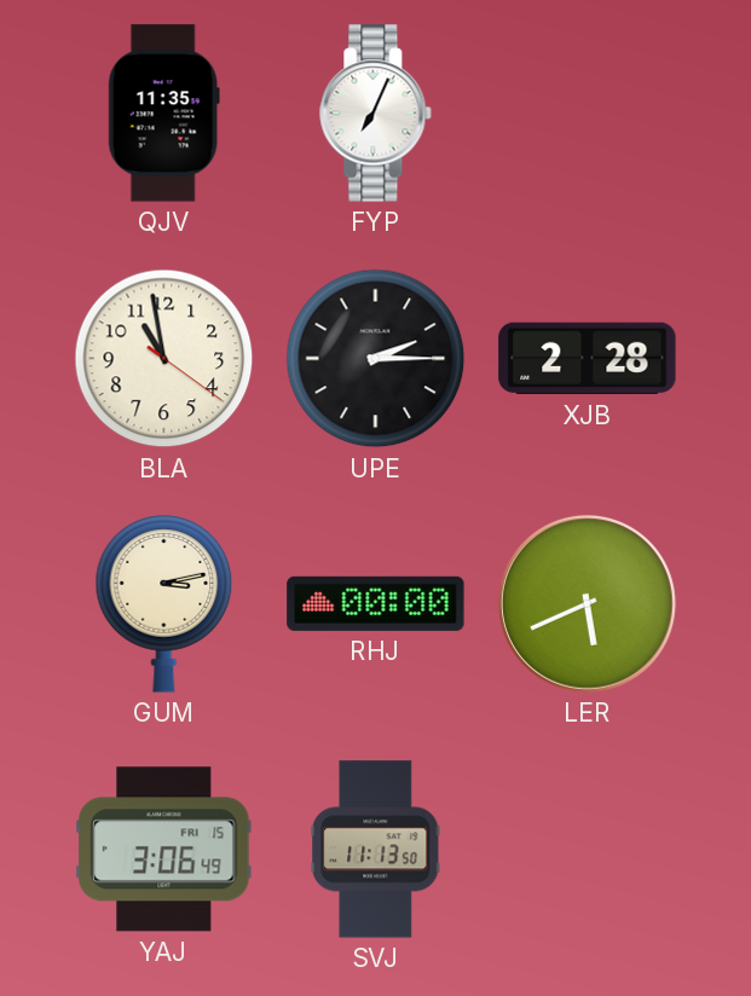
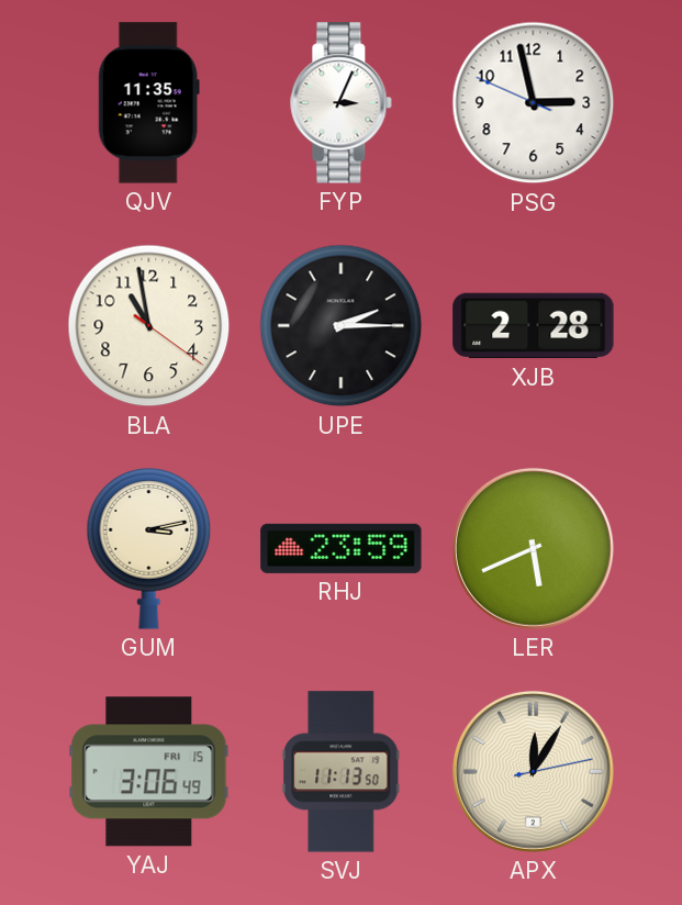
FYP: 7:04 -> 3:04
PSG: none -> 2:57
RHJ: 00:00 -> 23:59
APX: none -> 12:05
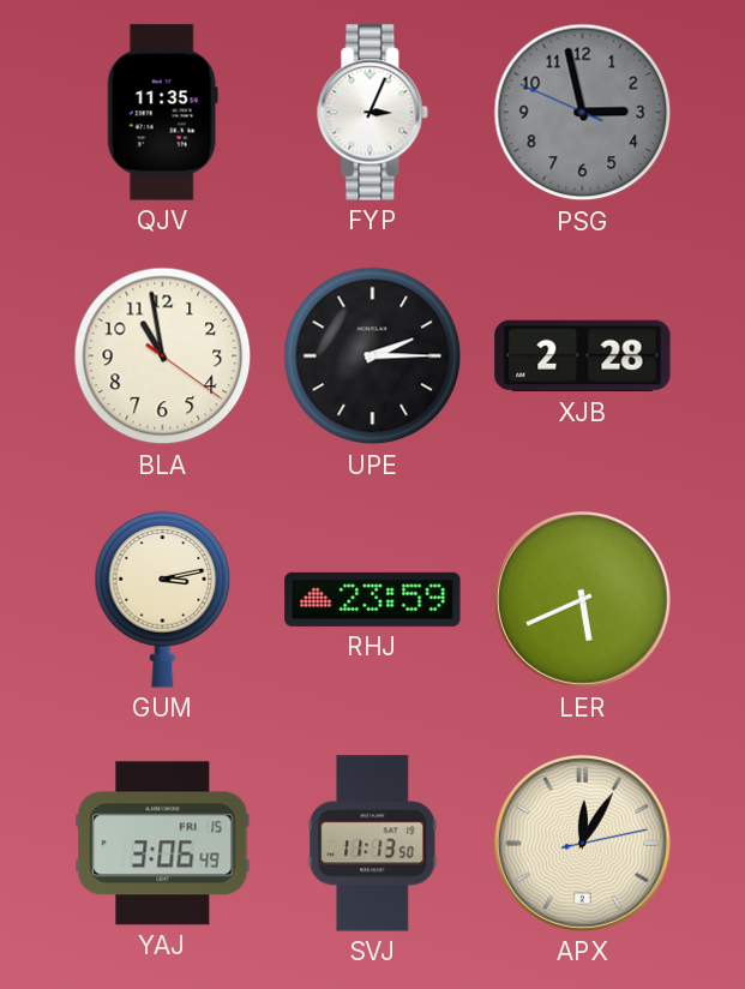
PSG dial: white -> grey
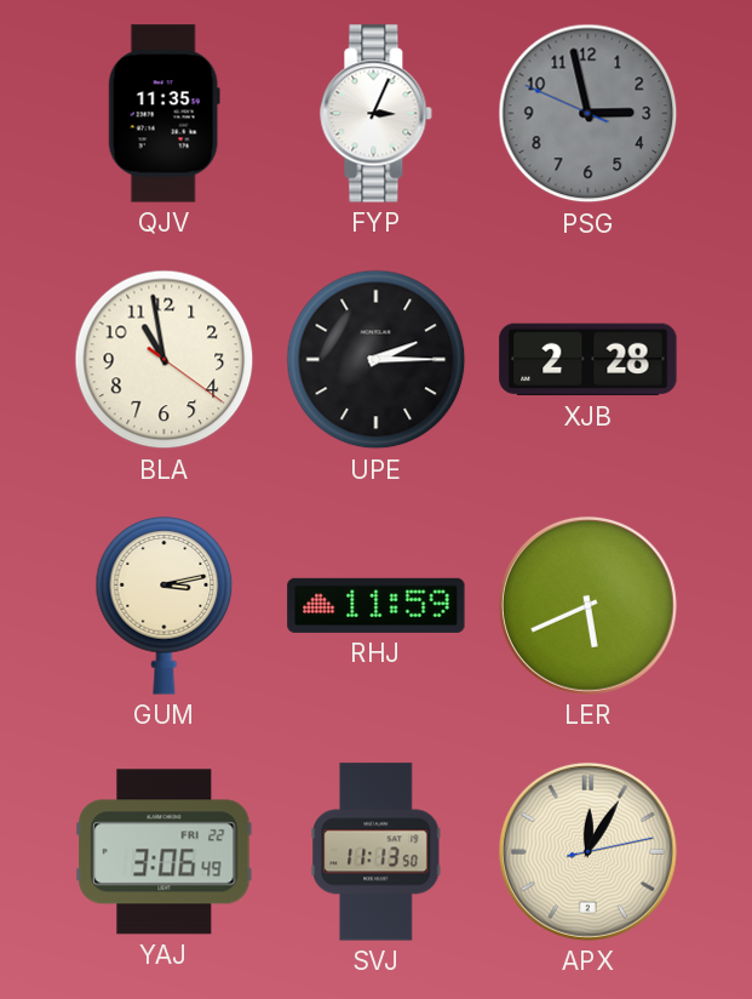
RHJ: 23:59 -> 11:59
YAJ date: FRI 15 -> FRI 22
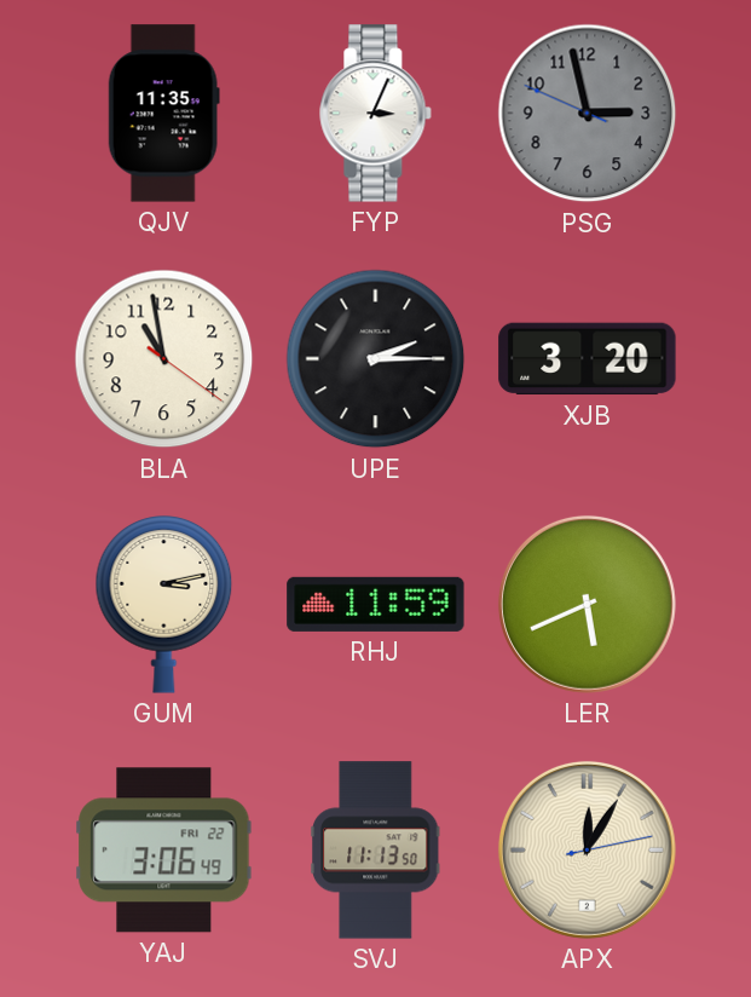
XJB: 2:28 -> 3:20
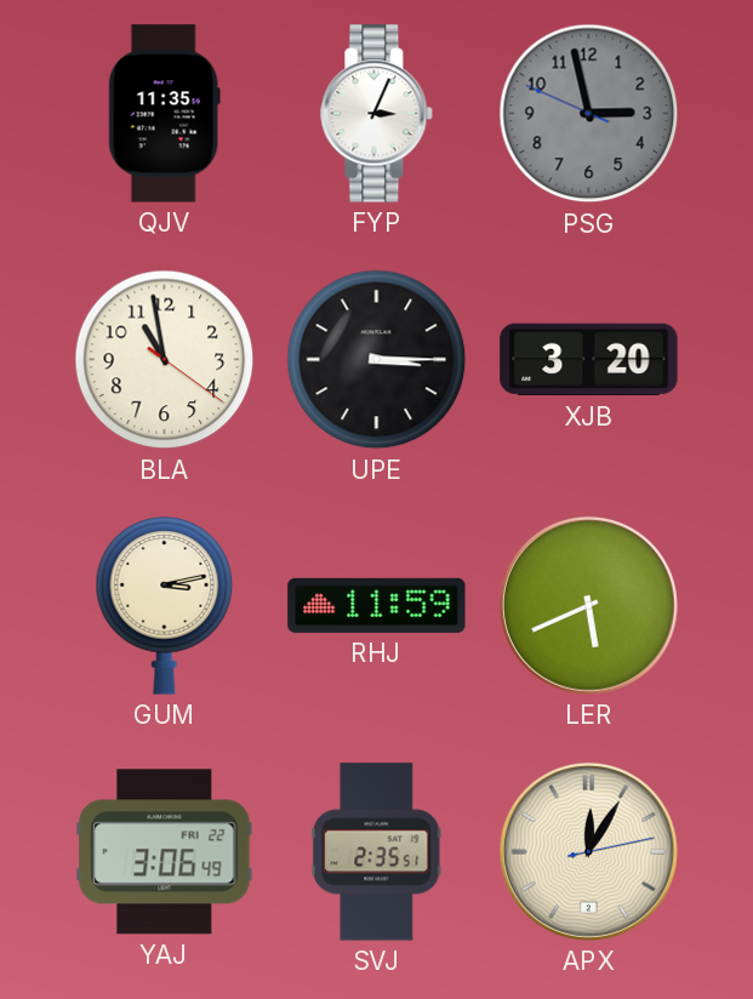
UPE: 2:15 -> 3:15
SVJ: 11:13 -> 2:35
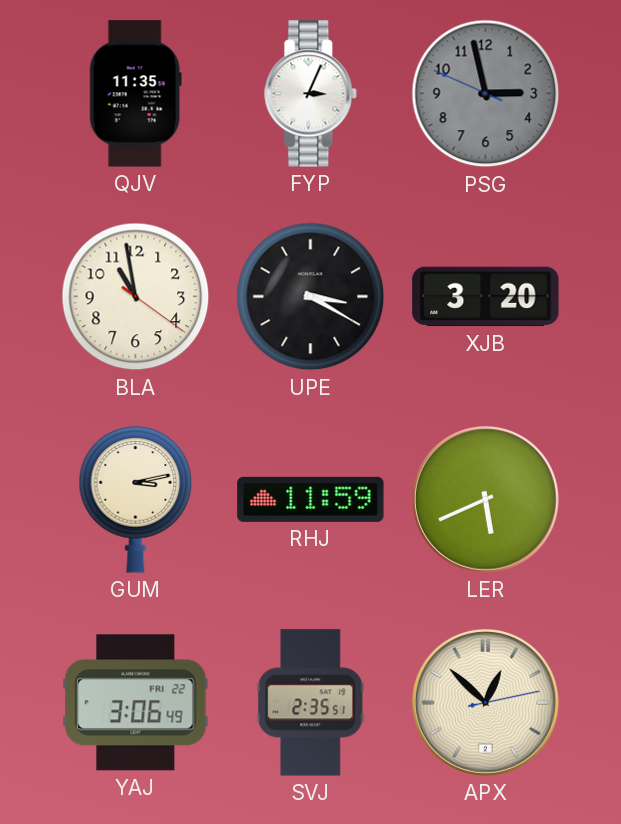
UPE: 3:15 -> 3:20
APX: 12:05 -> 12:52
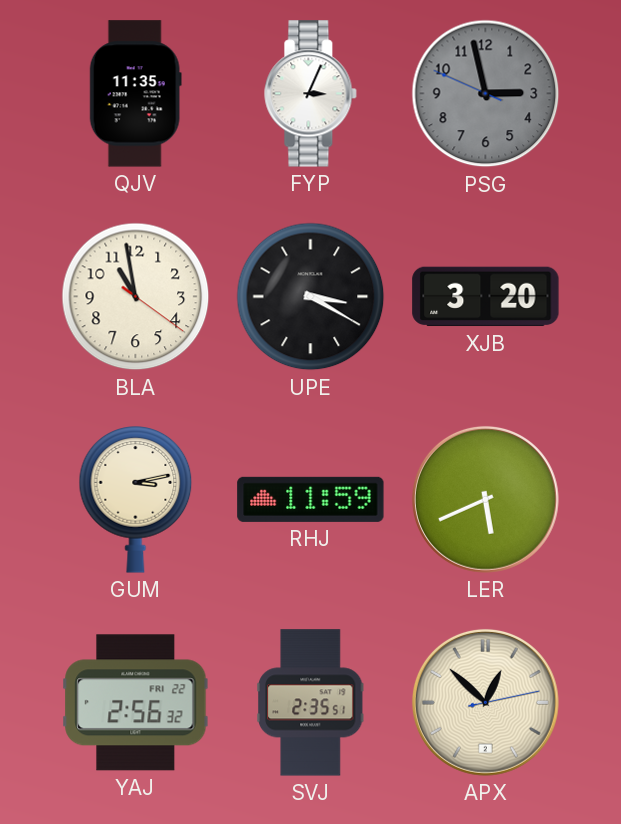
YAJ: 3:06 -> 2:56
